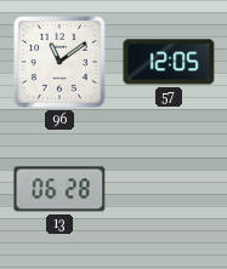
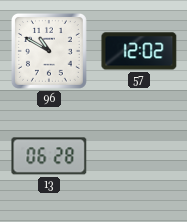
96: 11:09 -> 10:50
57: 12:05 -> 12:02
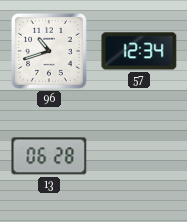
96: 10:50 -> 10:42
57: 12:02 -> 12:34
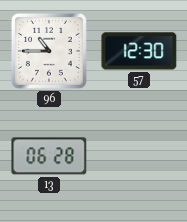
96: 10:42 -> 10:45
57: 12:34 -> 12:30
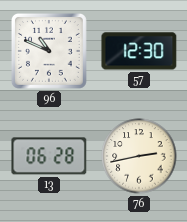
96: 10:45 -> 10:49
76: none -> 2:43
